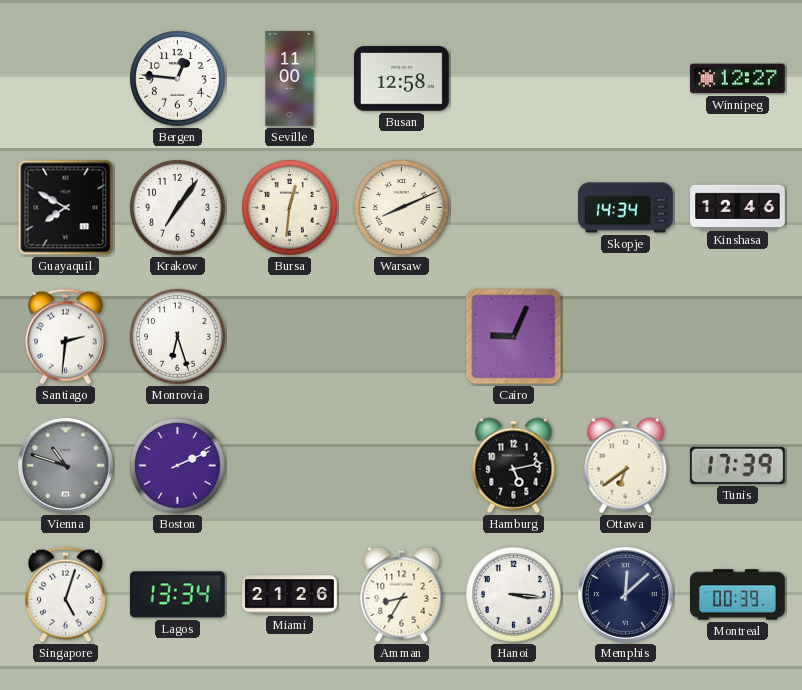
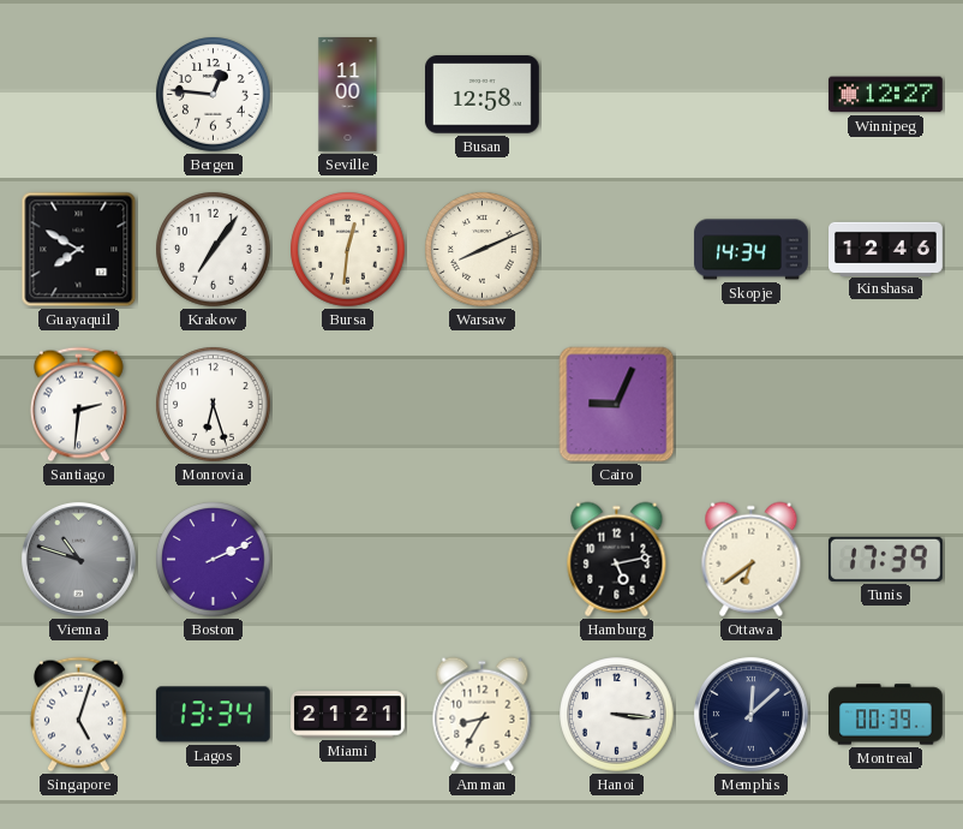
Miami: 21:26 -> 21:21
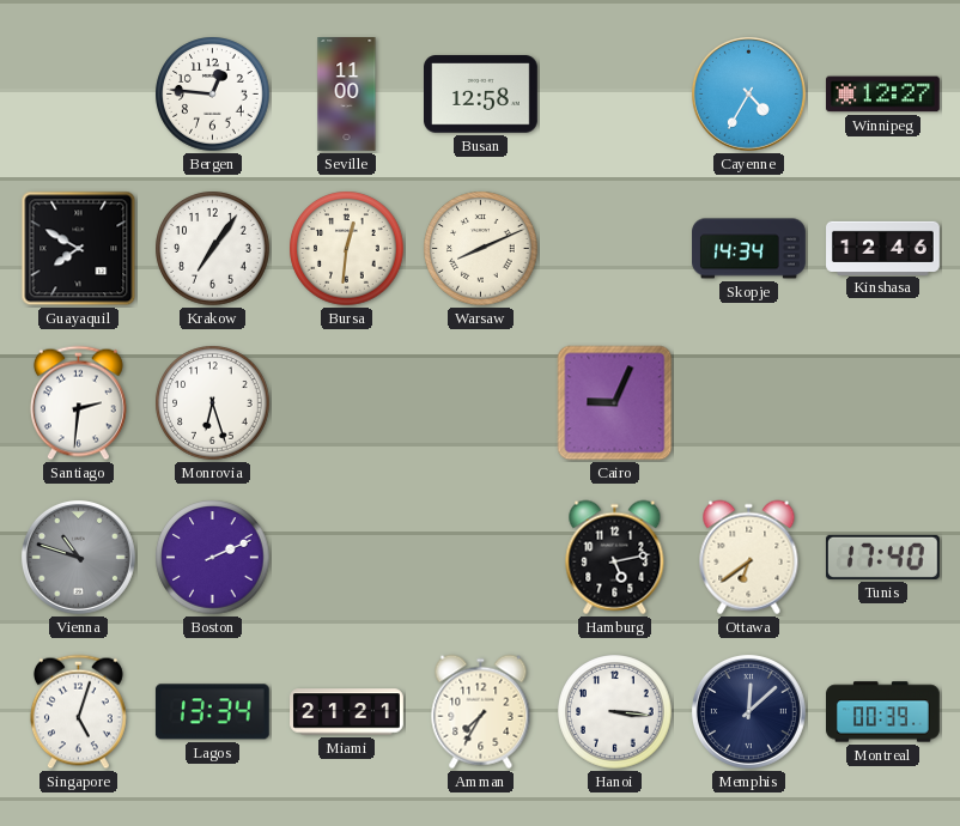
Cayenne: none -> 4:35
Tunis: 17:39 -> 17:40
Amman: 8:35 -> 7:35
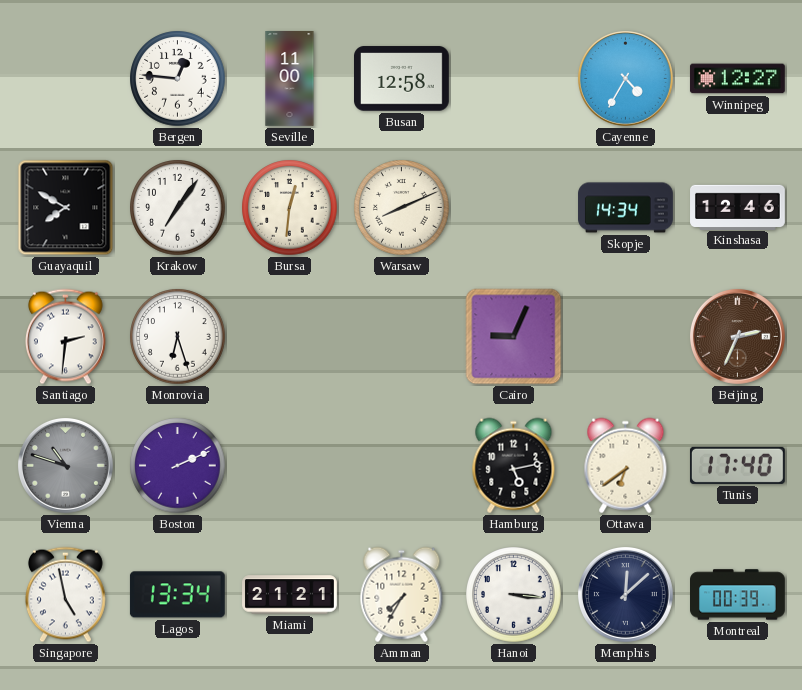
Beijing: none -> 2:34
Singapore: 5:03 -> 4:58
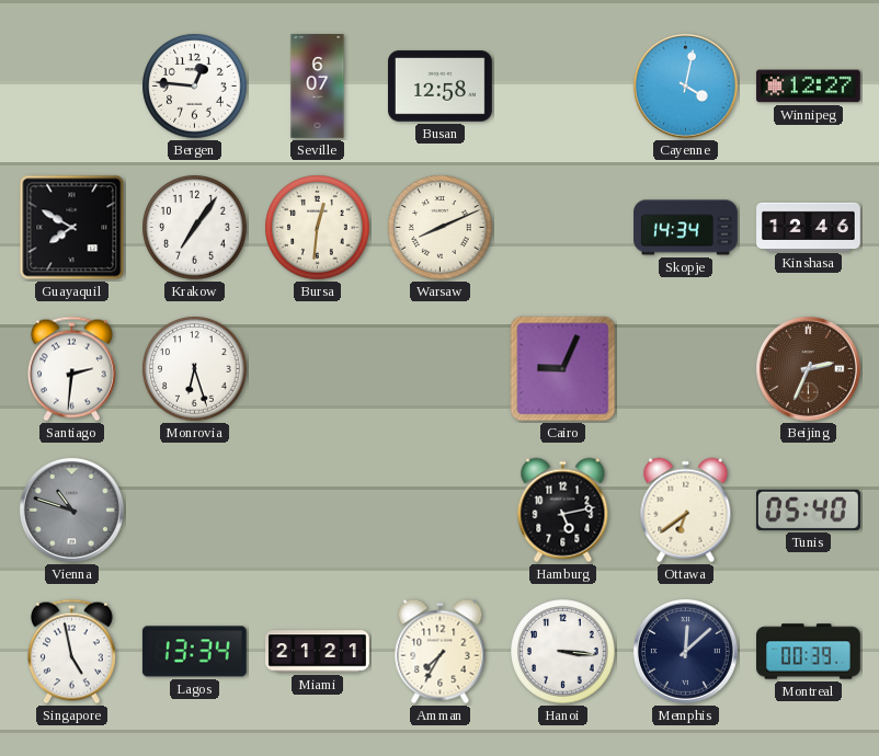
Seville: 11:00 -> 6:07
Cayenne: 4:35 -> 4:02
Boston: 2:11 -> none
Tunis: 17:40 -> 05:40
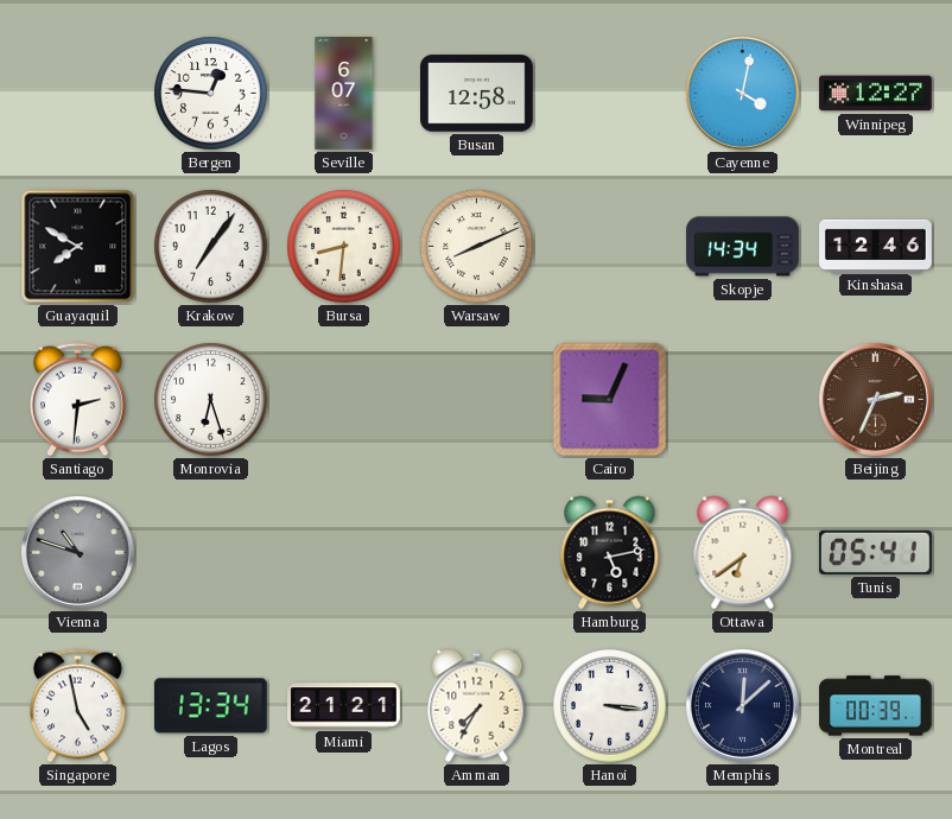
Bursa: 12:31 -> 8:31
Tunis: 05:40 -> 05:41
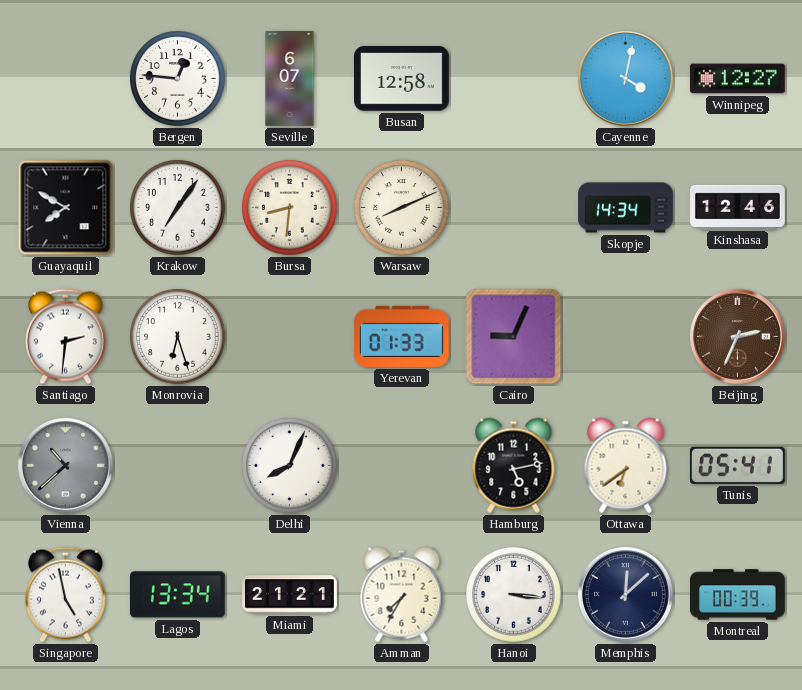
Yerevan: none -> 01:33
Vienna: 10:48 -> 10:38
Delhi: none -> 8:04
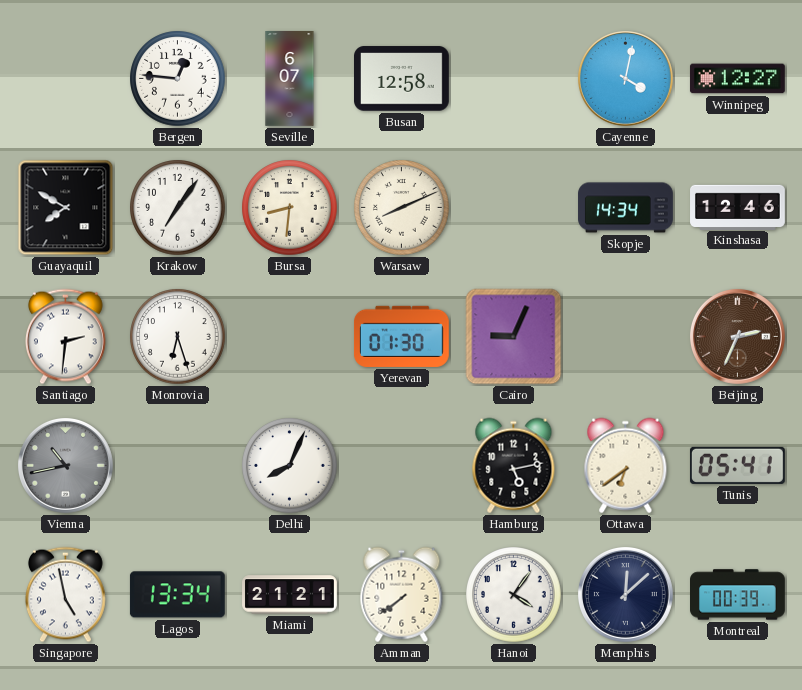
Yerevan: 01:33 -> 01:30
Vienna: 10:38 -> 10:43
Amman: 7:35 -> 7:39
Hanoi: 3:16 -> 4:06
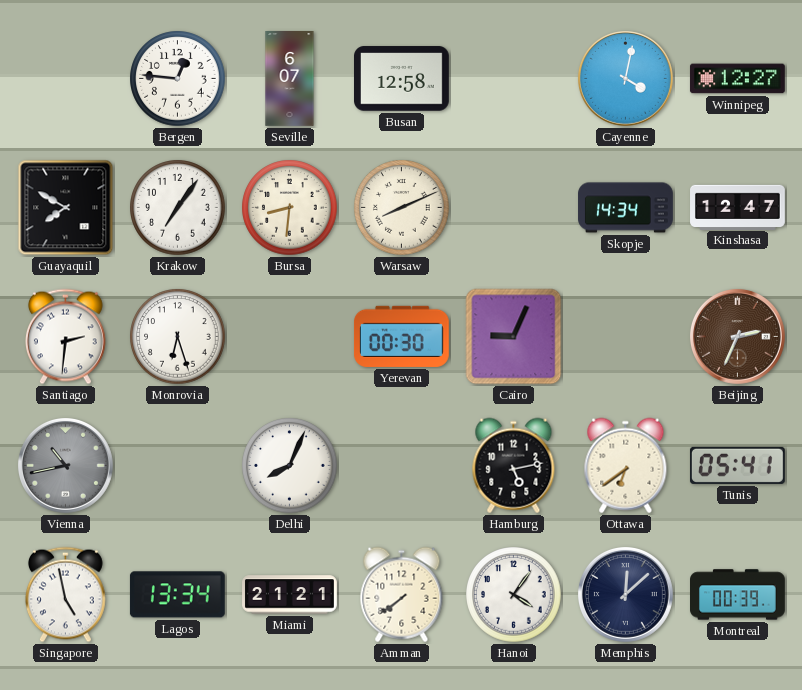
Kinshasa: 12:46 -> 12:47
Yerevan: 01:30 -> 00:30
